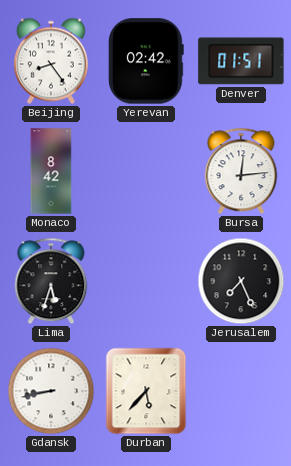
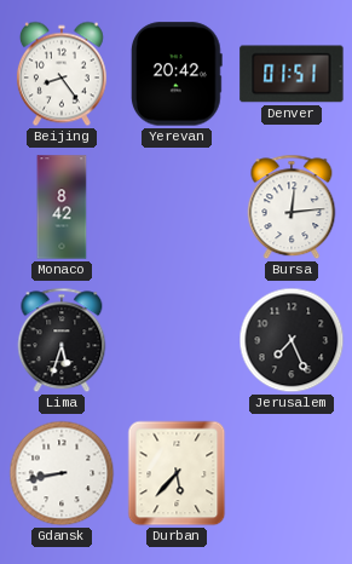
Yerevan: 02:42 -> 20:42
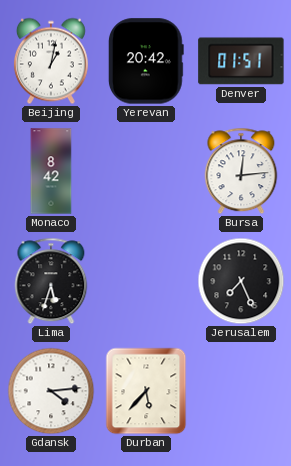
Beijing: 8:24 -> 1:02
Gdansk: 8:43 -> 4:14
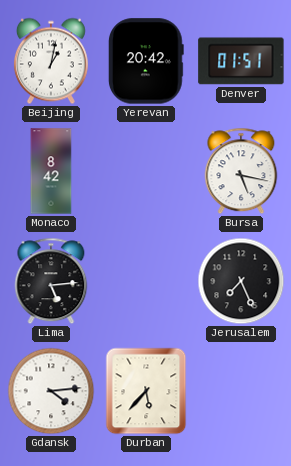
Bursa: 12:14 -> 5:17
Lima: 5:33 -> 5:14
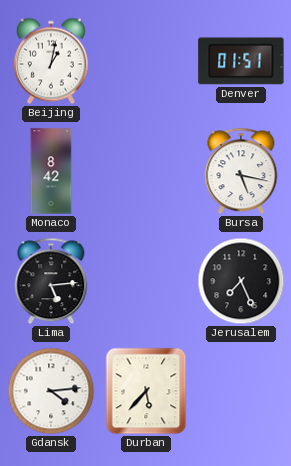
Yerevan: 20:42 -> none
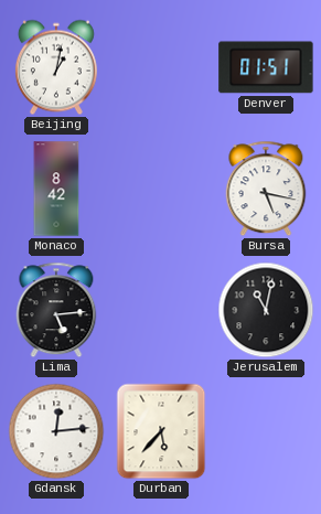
Jerusalem: 7:26 -> 11:02
Gdansk: 4:14 -> 12:14
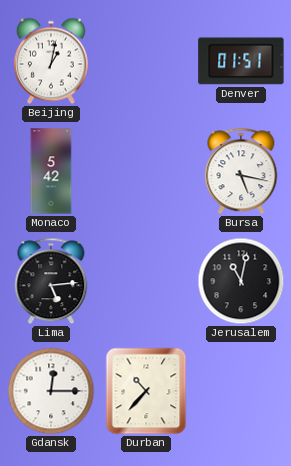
Monaco: 8:42 -> 5:42
Gdansk: 12:14 -> 12:15
Durban: 5:37 -> 10:37
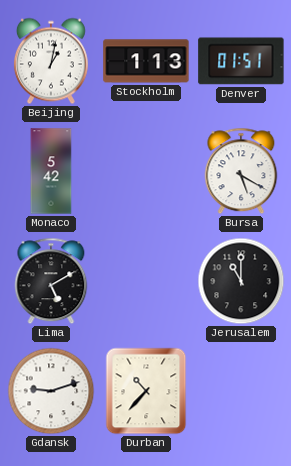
Stockholm: none -> 1:13
Bursa: 5:17 -> 5:20
Lima: 5:14 -> 5:10
Jerusalem: 11:02 -> 11:00
Gdansk: 12:15 -> 9:12
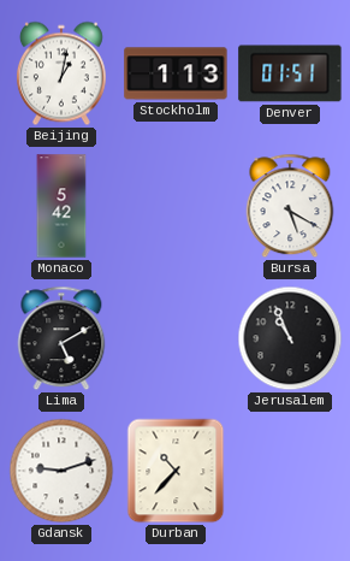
Jerusalem: 11:00 -> 10:56
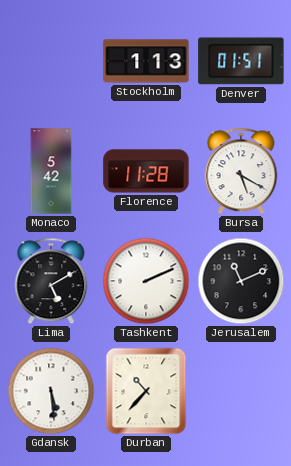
Beijing: 1:02 -> none
Florence: none -> 11:28
Tashkent: none -> 2:11
Jerusalem: 10:56 -> 11:11
Gdansk: 9:12 -> 5:29
